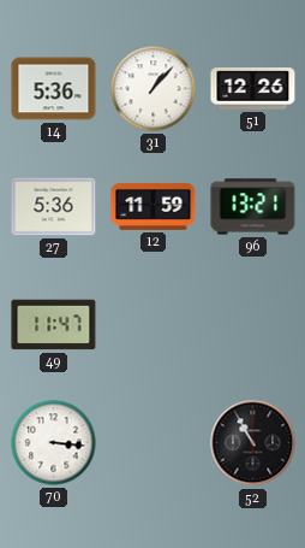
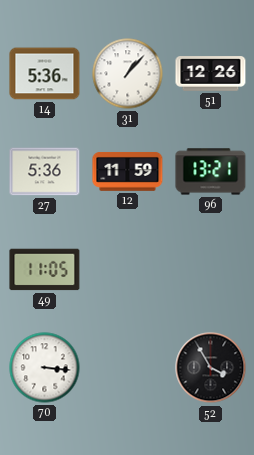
49: 11:47 -> 11:05
52: 10:55 -> 3:55
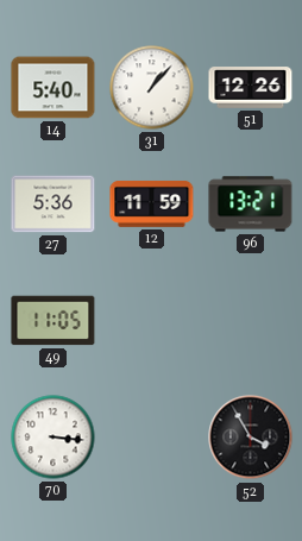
14: 5:36 -> 5:40
